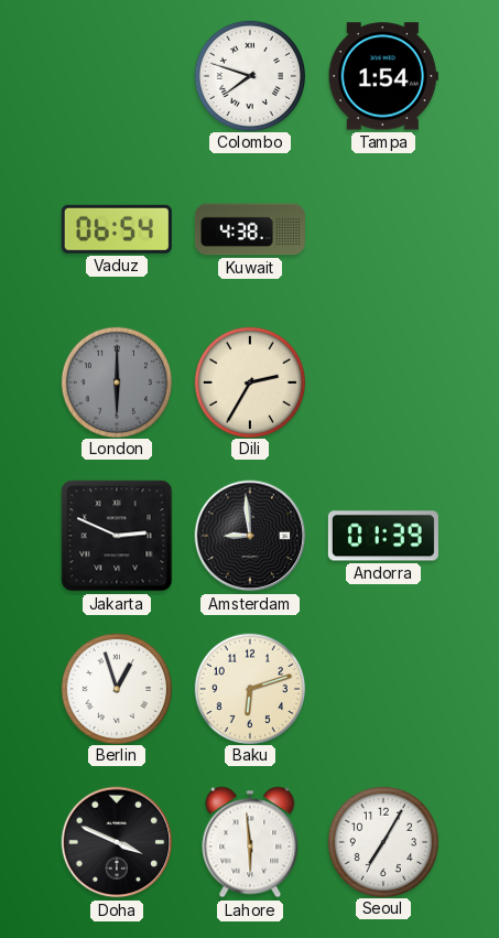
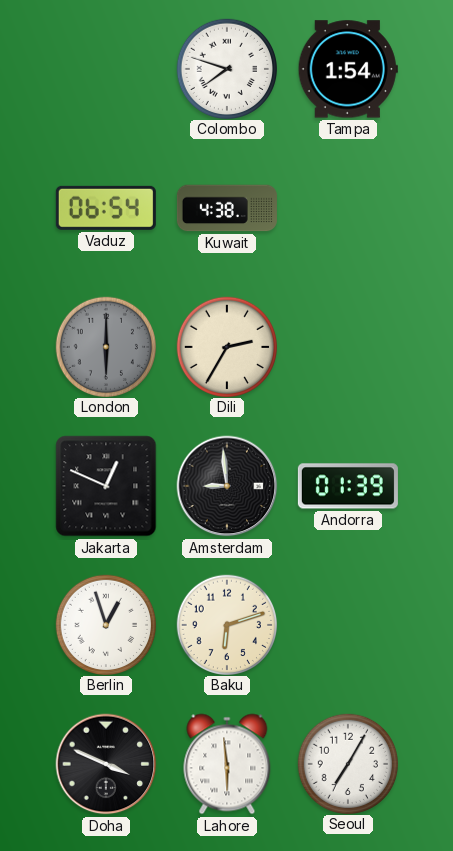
Jakarta: 2:49 -> 12:49
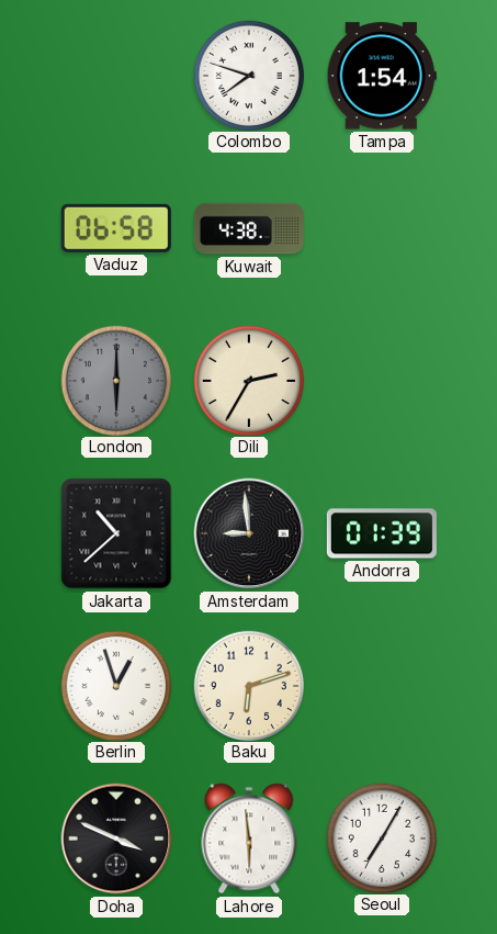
Vaduz: 06:54 -> 06:58
Jakarta: 12:49 -> 10:38
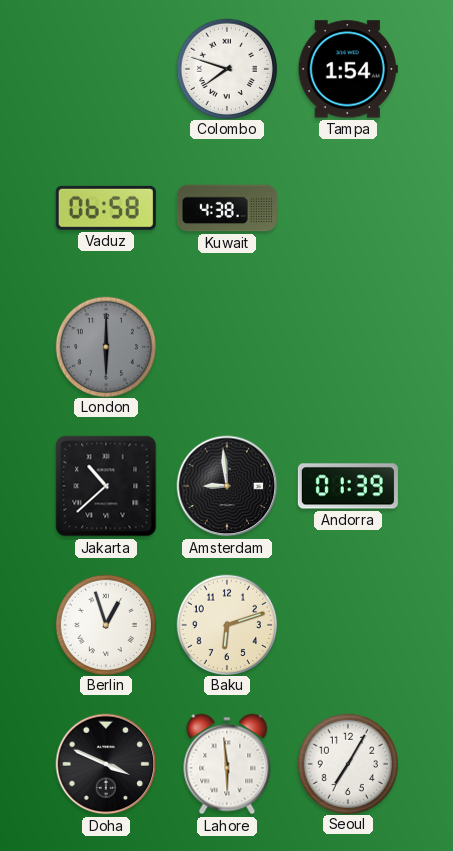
Dili: 2:35 -> none
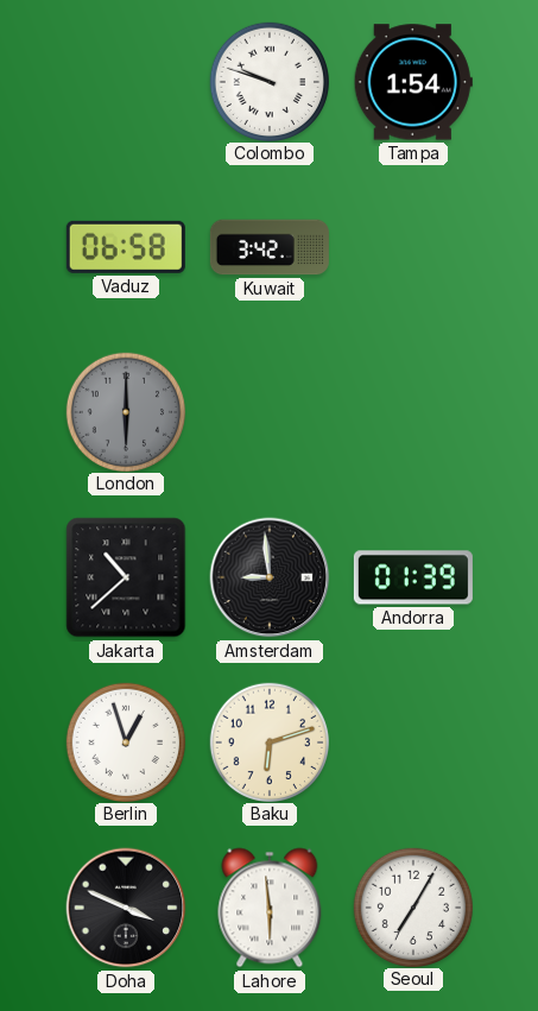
Colombo: 7:48 -> 9:48
Kuwait: 4:38 -> 3:42
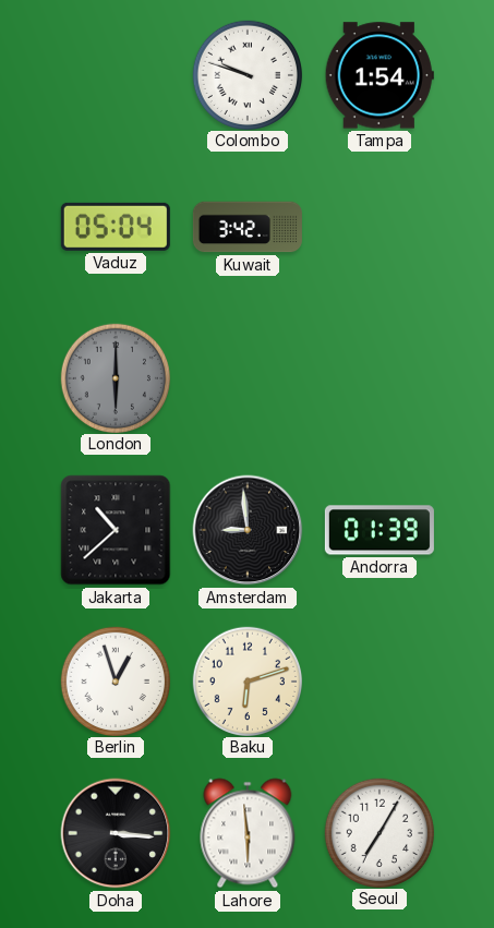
Vaduz: 06:58 -> 05:04
Doha: 3:49 -> 3:16
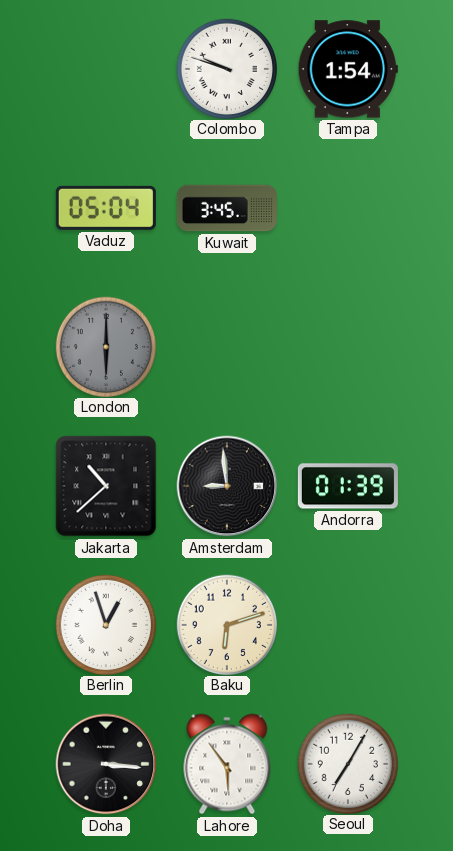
Kuwait: 3:42 -> 3:45
Lahore: 5:59 -> 5:54
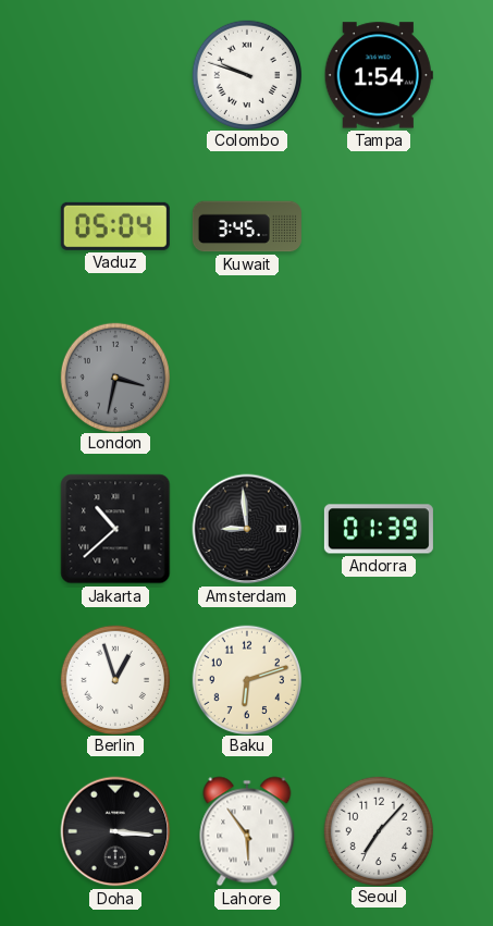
London: 6:00 -> 3:32
Seoul: 7:05 -> 7:07
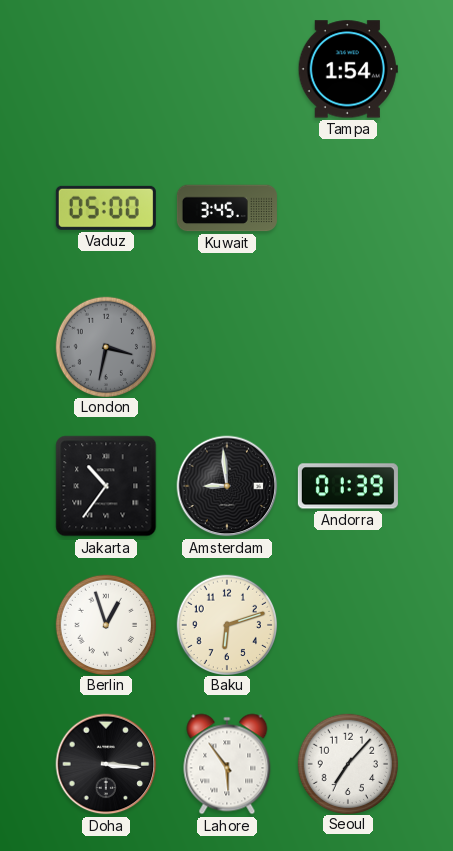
Colombo: 9:48 -> none
Vaduz: 05:04 -> 05:00
Jakarta: 10:38 -> 10:36
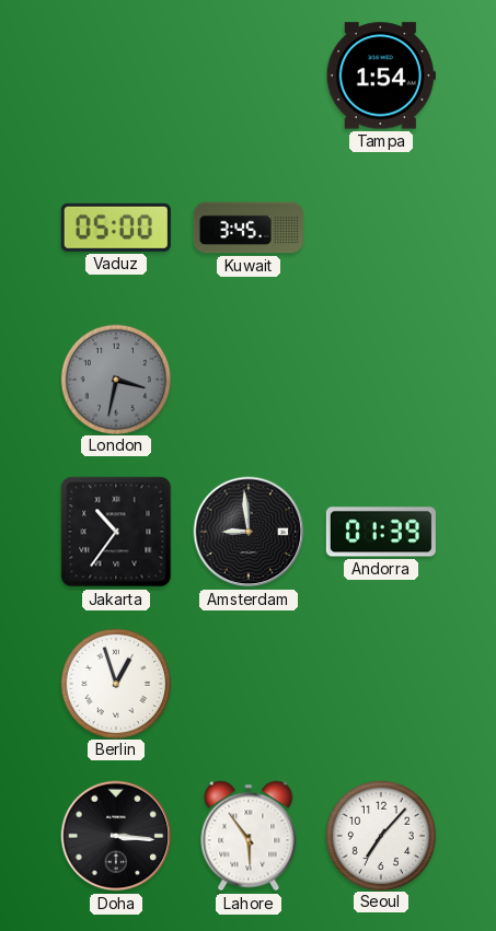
Baku: 6:12 -> none
